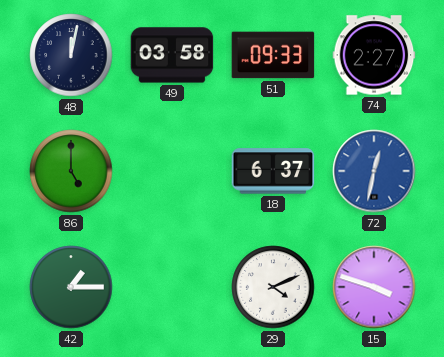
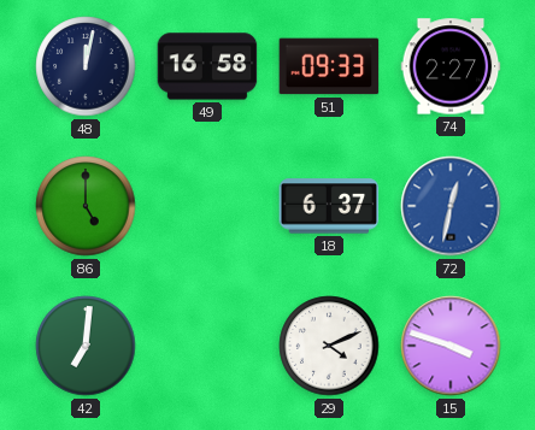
49: 03:58 -> 16:58
42: 1:15 -> 7:01
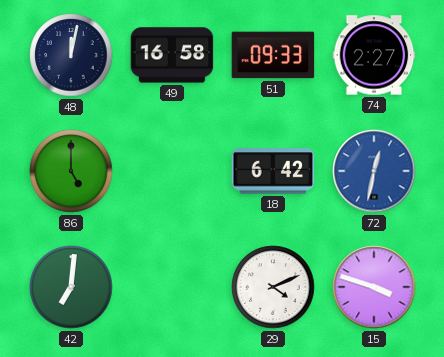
18: 6:37 -> 6:42
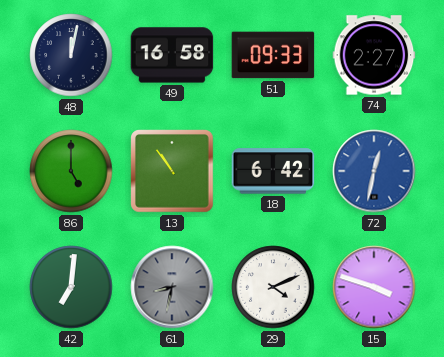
13: none -> 10:54
61: none -> 8:32
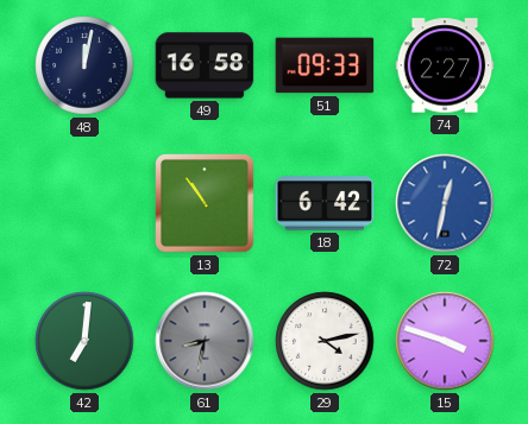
86: 5:00 -> none
29: 4:11 -> 4:13
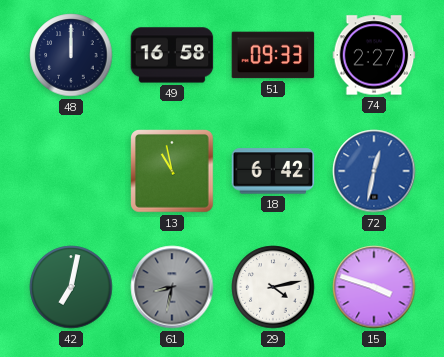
48: 12:02 -> 12:00
13: 10:54 -> 10:58
42: 7:01 -> 7:02
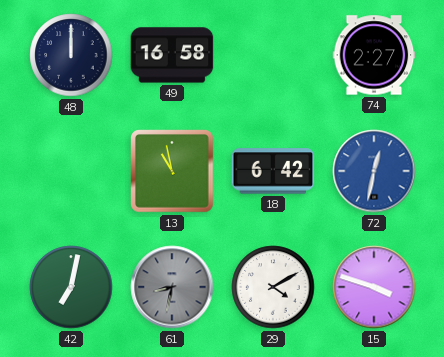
51: 09:33 -> none
29: 4:13 -> 4:10
